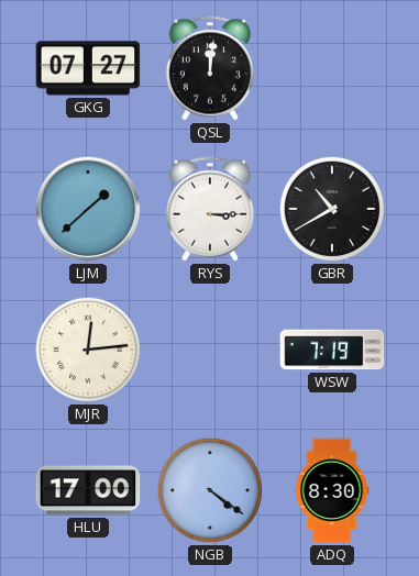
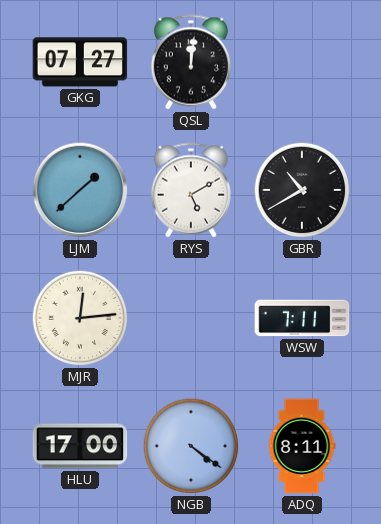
RYS: 3:15 -> 5:10
WSW: 7:19 -> 7:11
ADQ: 8:30 -> 8:11
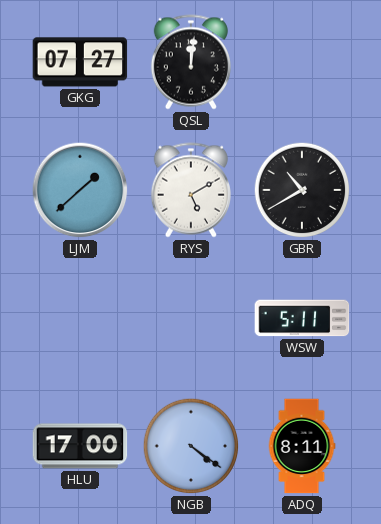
MJR: 12:14 -> none
WSW: 7:11 -> 5:11
